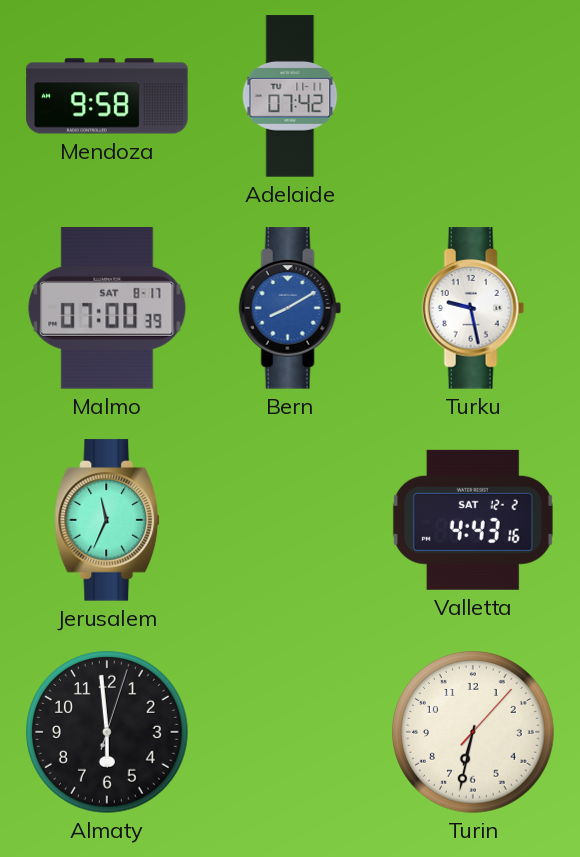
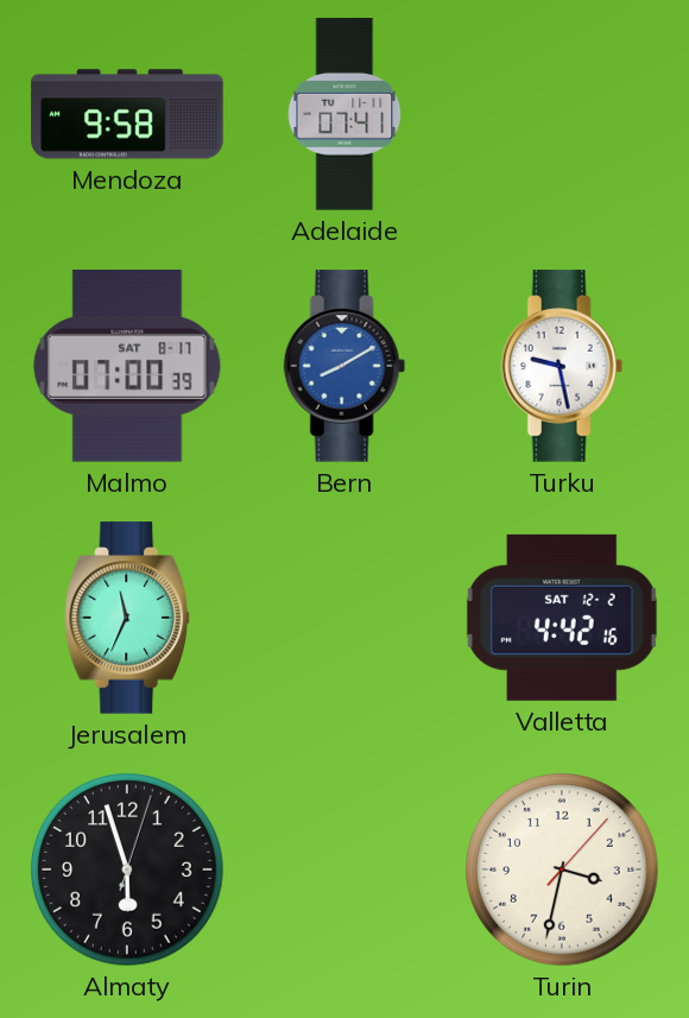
Adelaide: 07:42 -> 07:41
Valletta: 4:43 -> 4:42
Almaty: 5:59 -> 5:57
Turin: 6:32 -> 3:32
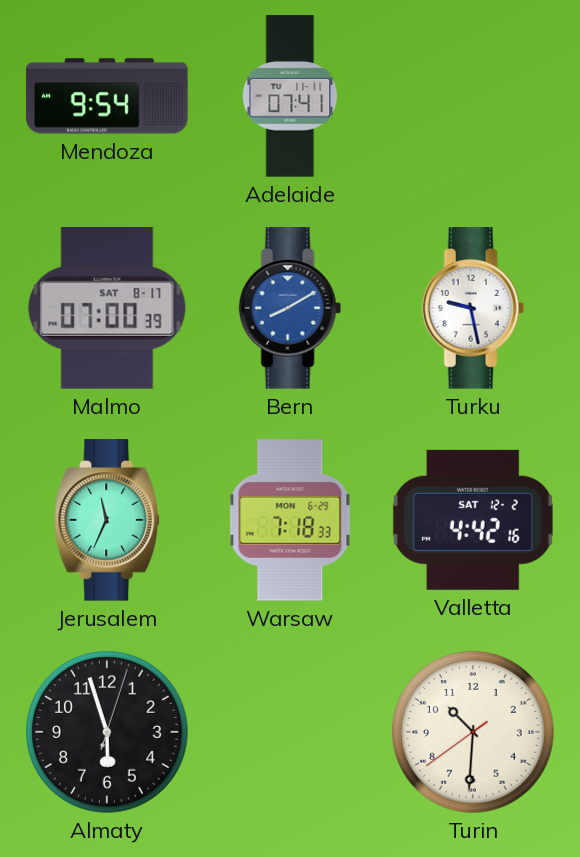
Mendoza: 9:58 -> 9:54
Warsaw: none -> 7:18
Turin: 3:32 -> 10:30
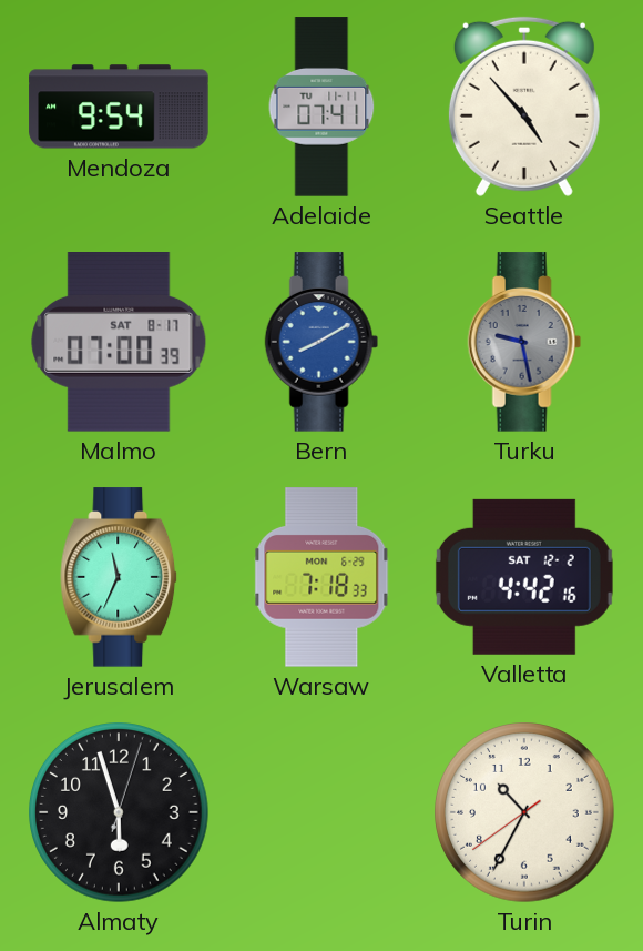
Seattle: none -> 4:53
Turku dial: white -> grey
Turin: 10:30 -> 10:34
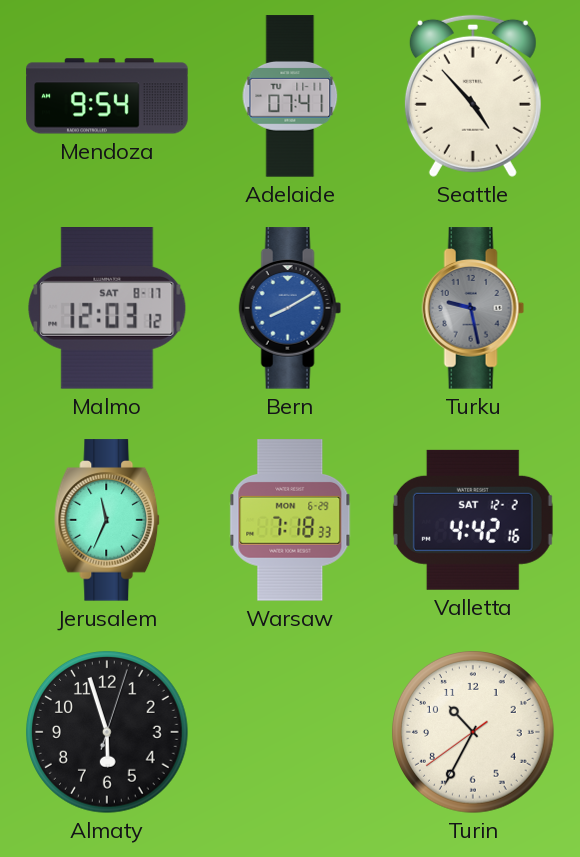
Malmo: 07:00 -> 12:03
